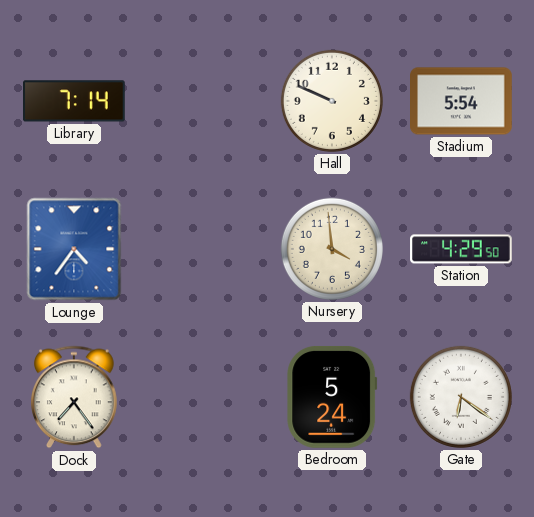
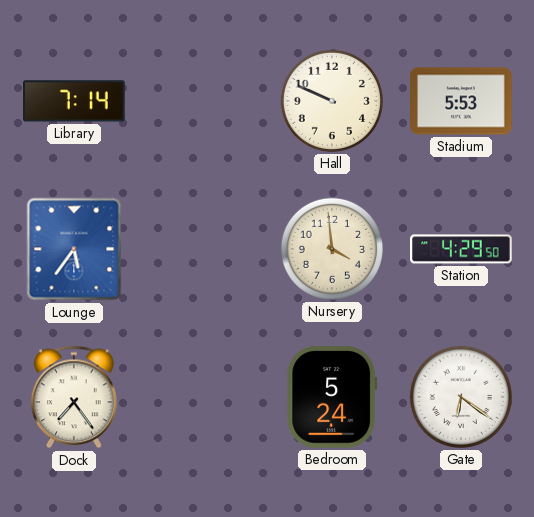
Stadium: 5:54 -> 5:53
Lounge: 4:36 -> 5:36
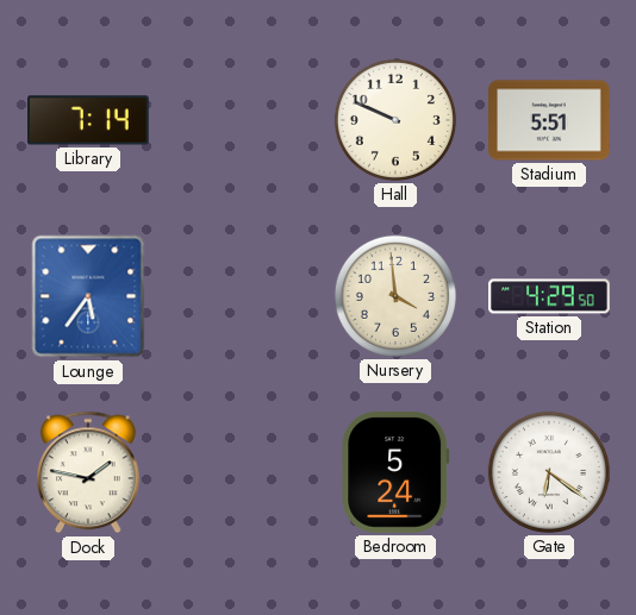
Stadium: 5:53 -> 5:51
Dock: 7:24 -> 1:47
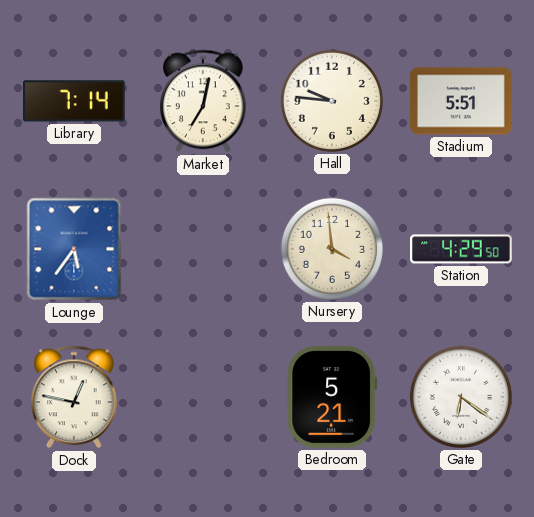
Market: none -> 7:02
Hall: 9:49 -> 9:46
Dock: 1:47 -> 12:47
Bedroom: 5:24 -> 5:21
